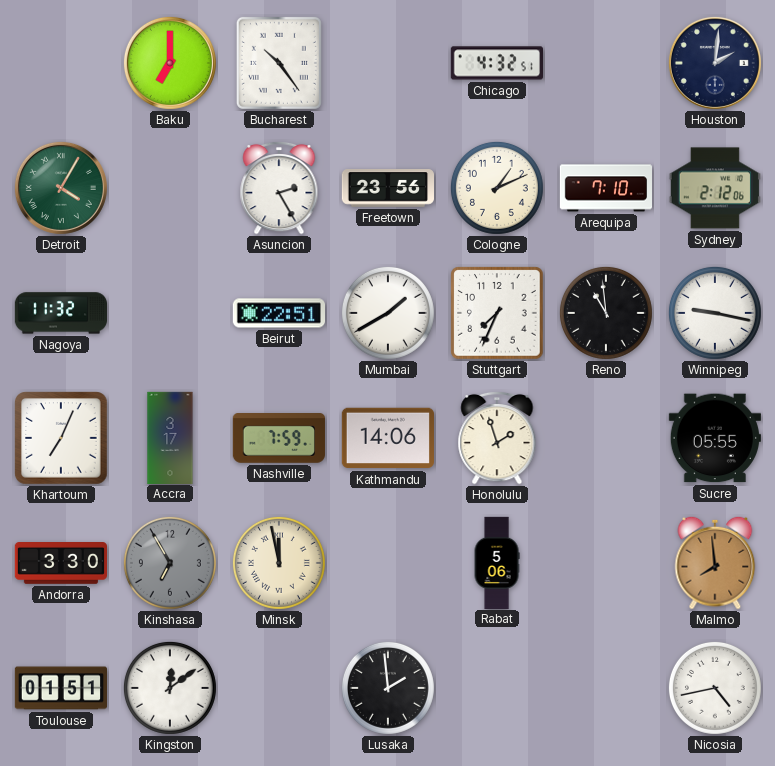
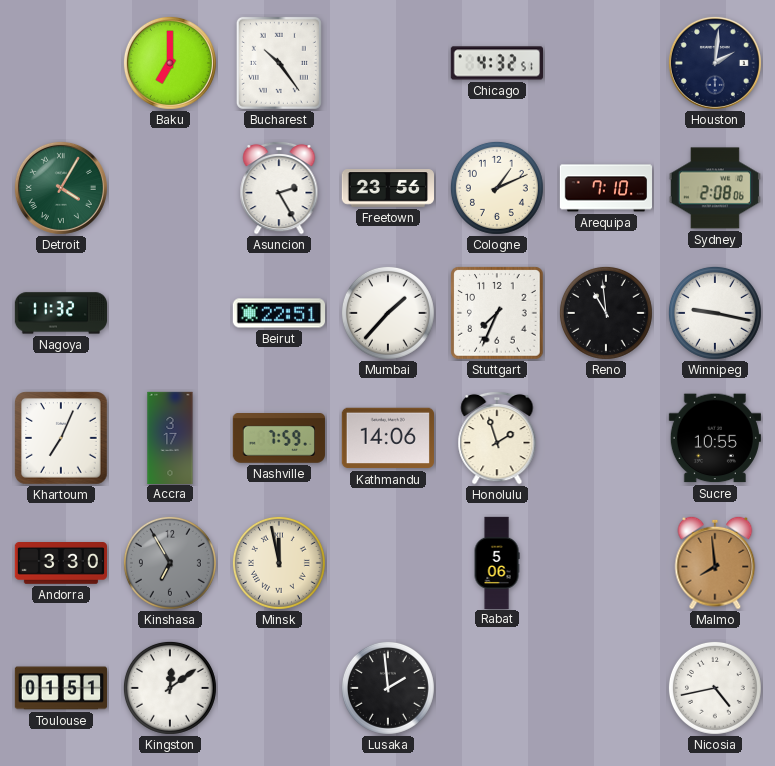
Sydney: 2:12 -> 2:08
Mumbai: 1:40 -> 1:37
Sucre: 05:55 -> 10:55
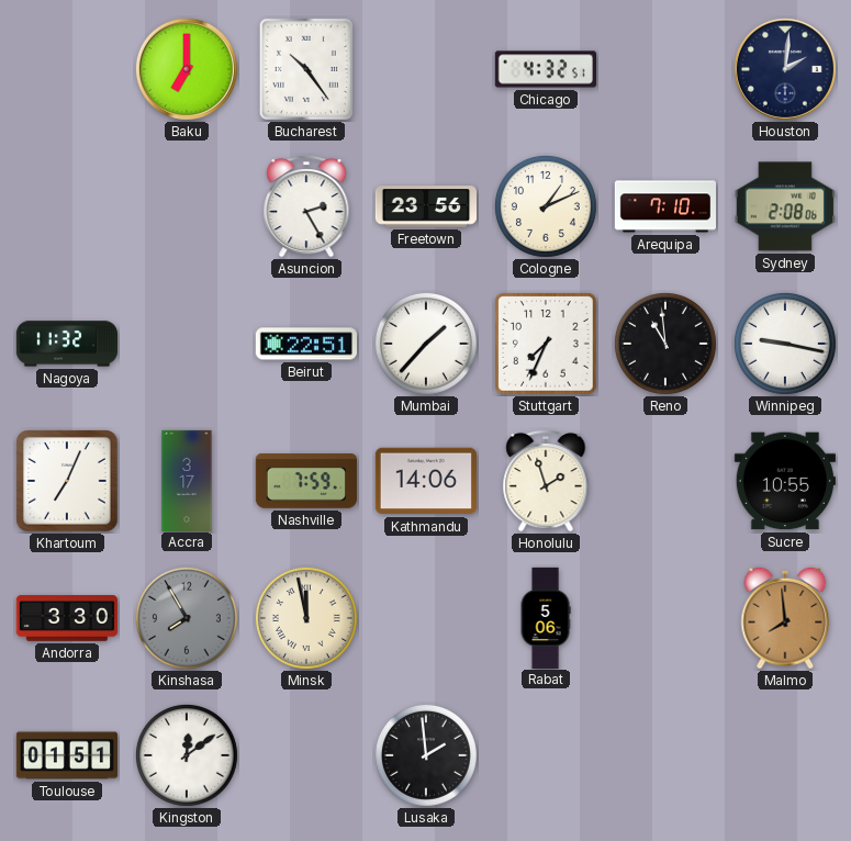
Detroit: 4:05 -> none
Kinshasa: 6:55 -> 7:55
Nicosia: 4:43 -> none
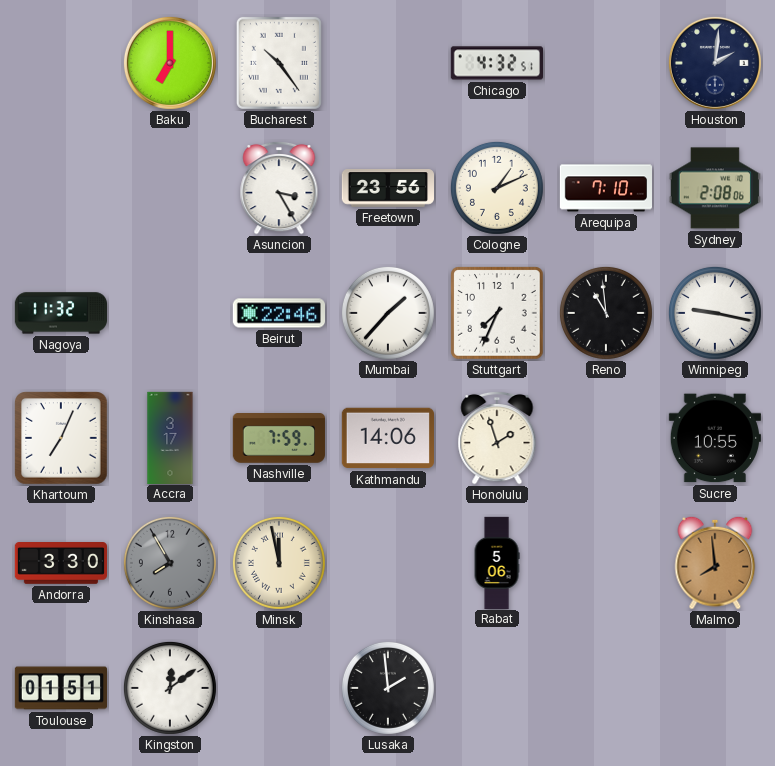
Asuncion: 2:25 -> 3:25
Beirut: 22:51 -> 22:46
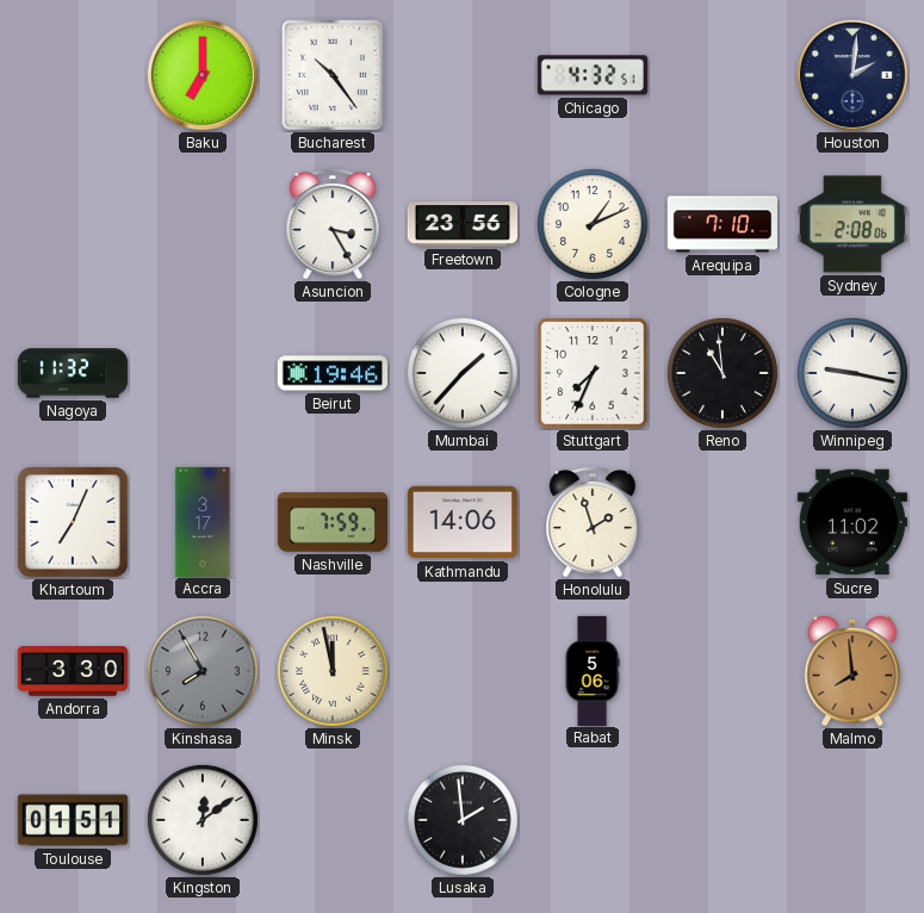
Beirut: 22:46 -> 19:46
Sucre: 10:55 -> 11:02
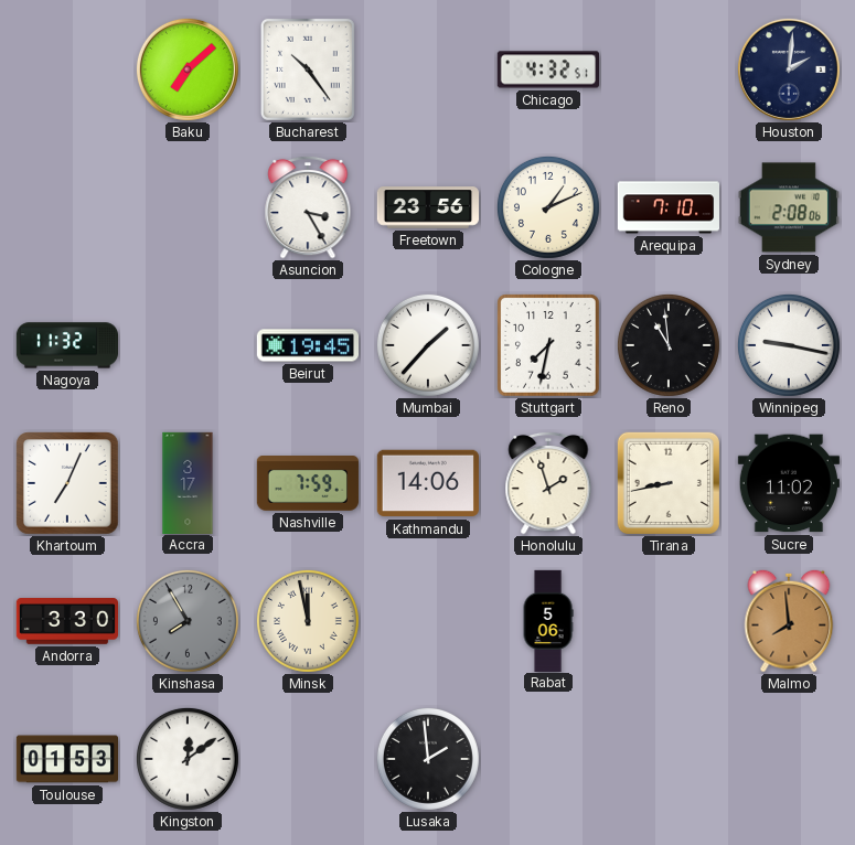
Baku: 7:00 -> 7:08
Beirut: 19:46 -> 19:45
Stuttgart: 7:34 -> 7:32
Tirana: none -> 8:43
Toulouse: 01:51 -> 01:53
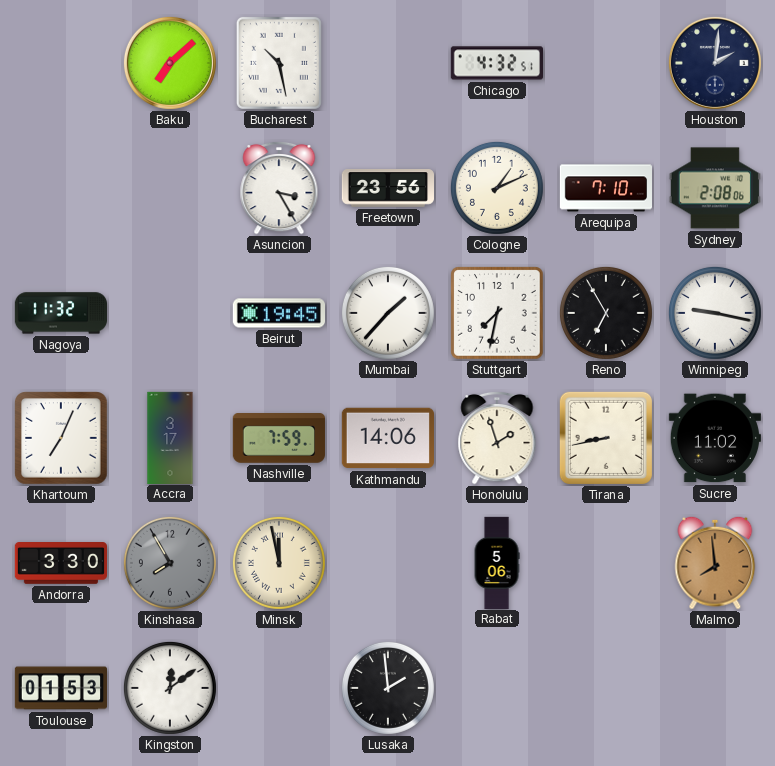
Bucharest: 10:24 -> 10:28
Reno: 10:59 -> 6:55
